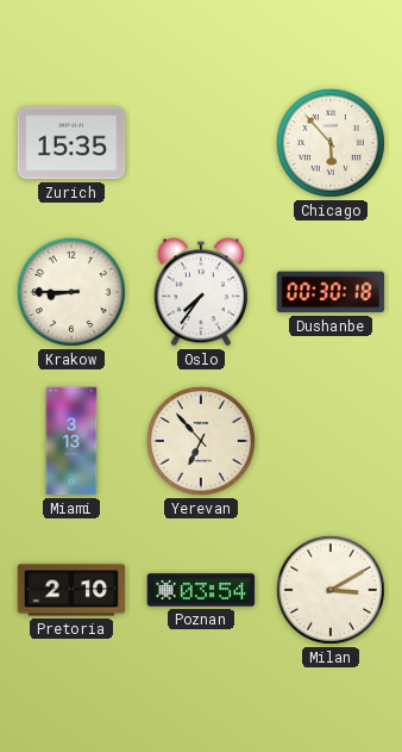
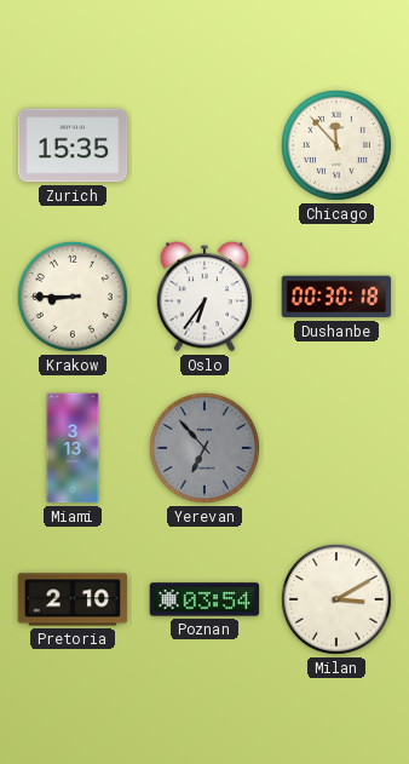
Chicago: 5:53 -> 11:53
Oslo: 7:36 -> 6:36
Yerevan dial: cream -> grey
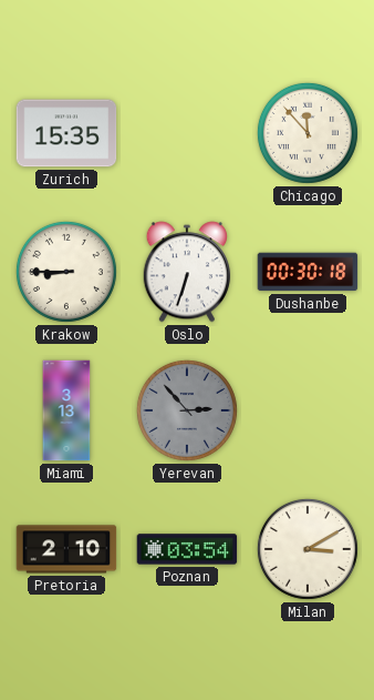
Oslo: 6:36 -> 6:33
Yerevan: 6:53 -> 2:53
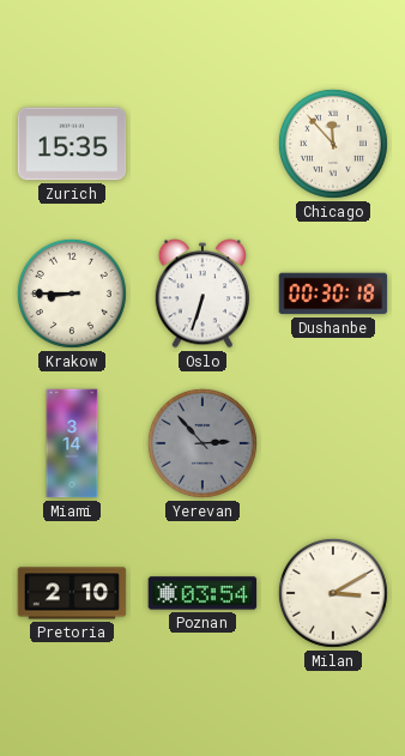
Miami: 3:13 -> 3:14
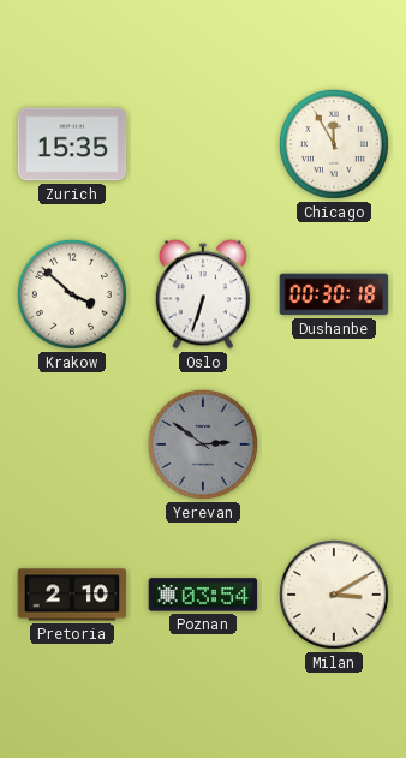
Chicago: 11:53 -> 11:55
Krakow: 8:45 -> 3:52
Miami: 3:14 -> none
Yerevan: 2:53 -> 2:51
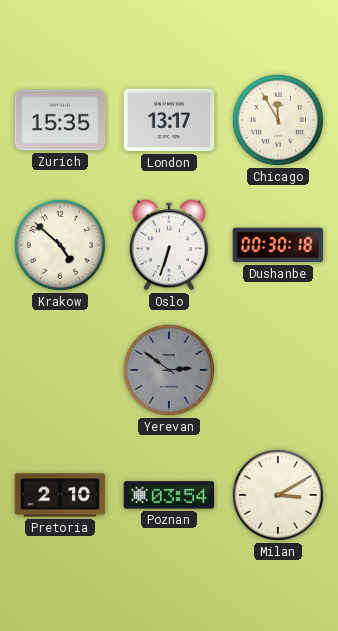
London: none -> 13:17
Krakow: 3:52 -> 4:52
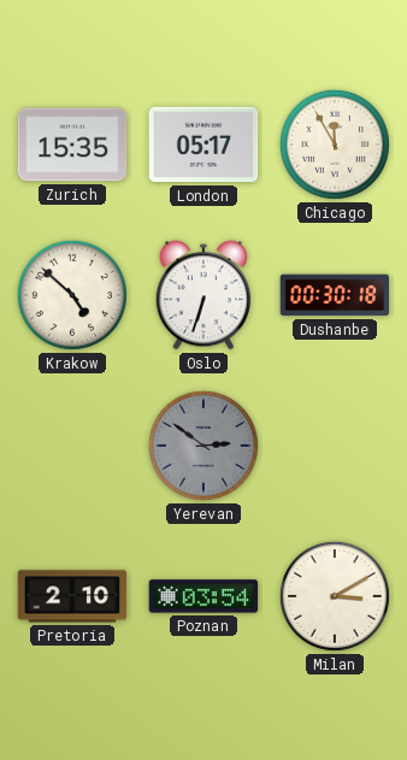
London: 13:17 -> 05:17
